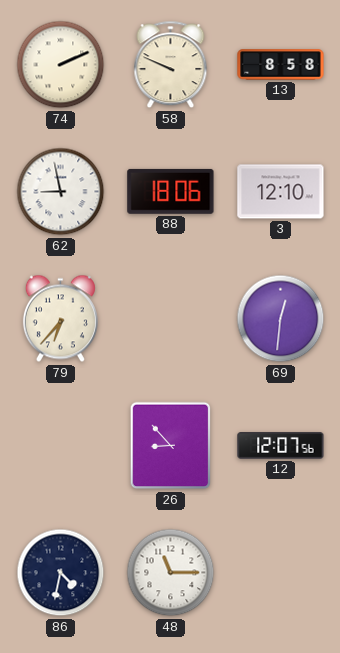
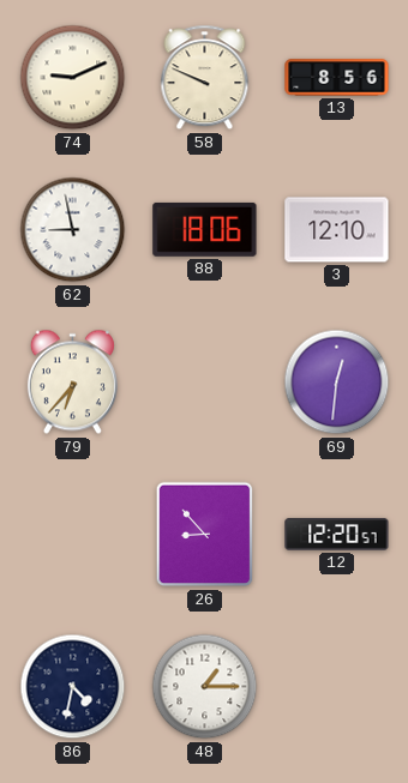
74: 2:11 -> 9:11
13: 8:58 -> 8:56
12: 12:07 -> 12:20
48: 11:15 -> 1:15
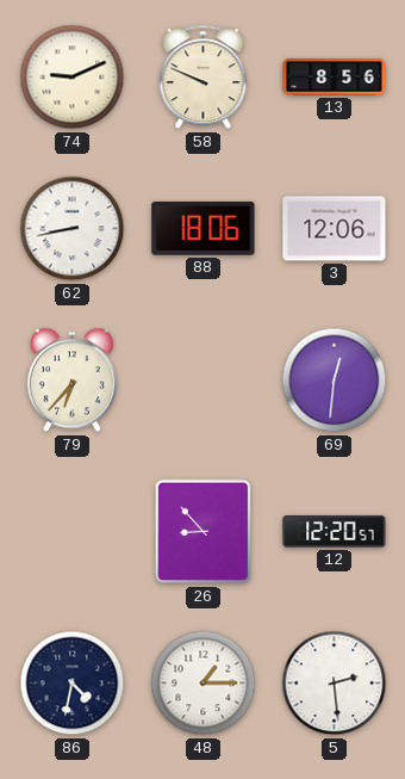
62: 8:58 -> 8:43
3: 12:10 -> 12:06
5: none -> 2:29
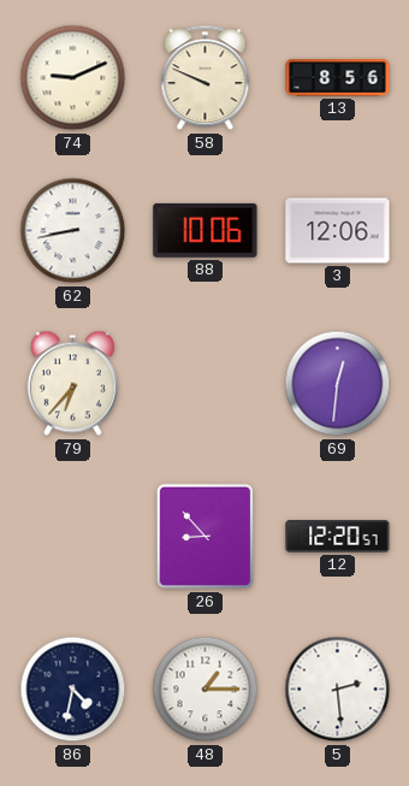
88: 18:06 -> 10:06
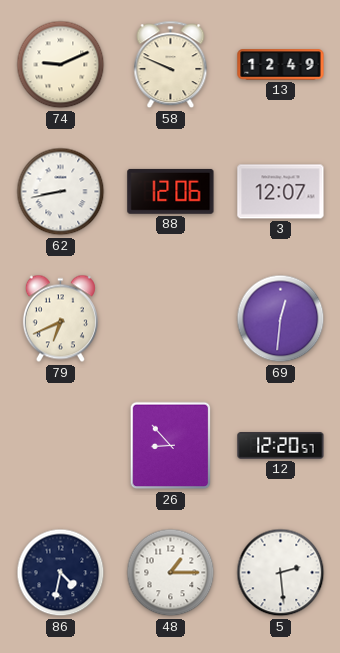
13: 8:56 -> 12:49
88: 10:06 -> 12:06
3: 12:06 -> 12:07
79: 6:37 -> 6:41
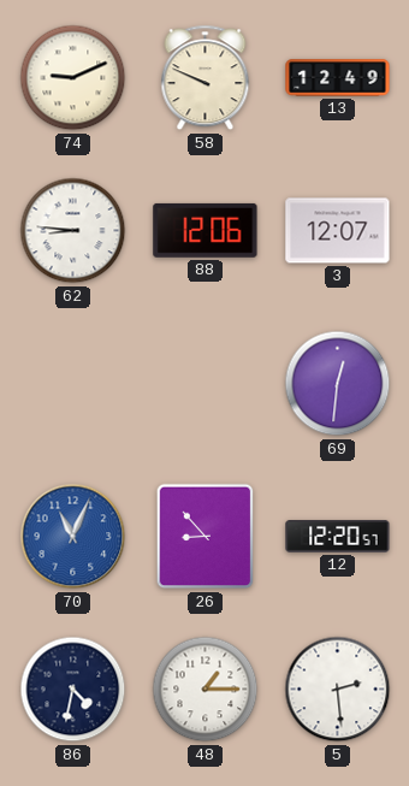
62: 8:43 -> 8:46
79: 6:41 -> none
70: none -> 11:04
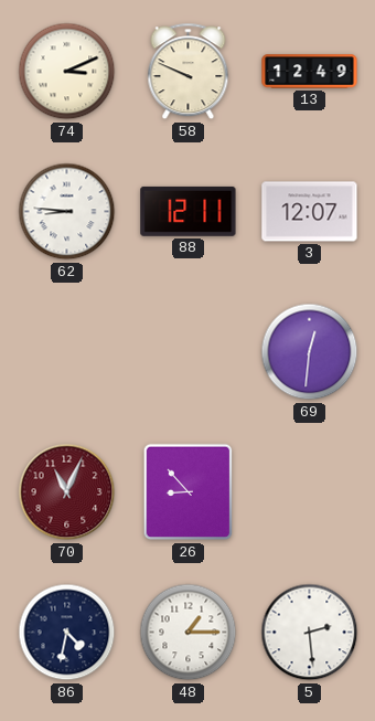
74: 9:11 -> 3:11
88: 12:06 -> 12:11
70 dial: blue -> burgundy
12: 12:20 -> none
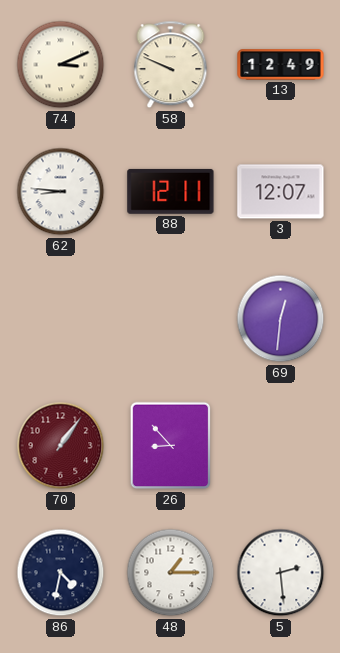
70: 11:04 -> 1:06
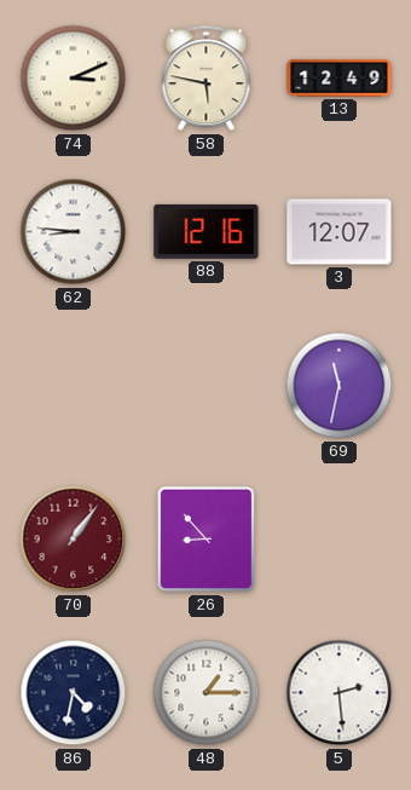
58: 9:49 -> 5:47
88: 12:11 -> 12:16
69: 12:31 -> 11:32
